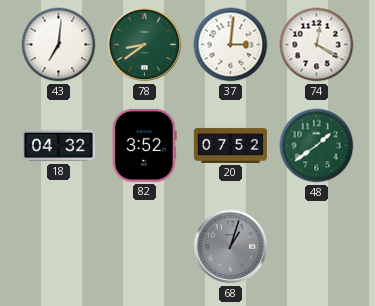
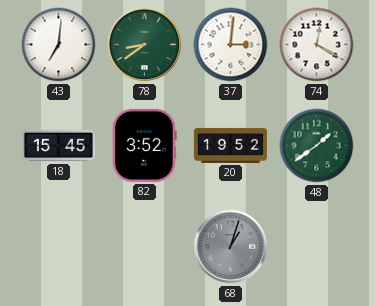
18: 04:32 -> 15:45
20: 07:52 -> 19:52
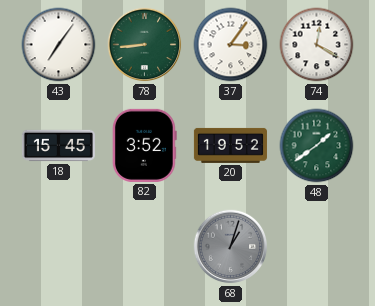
43: 7:01 -> 7:06
78: 8:39 -> 8:44
37: 3:01 -> 3:06
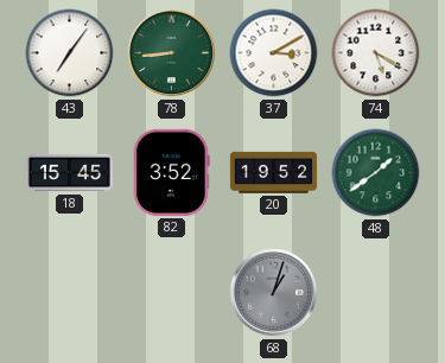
37: 3:06 -> 3:10
74: 12:20 -> 5:20
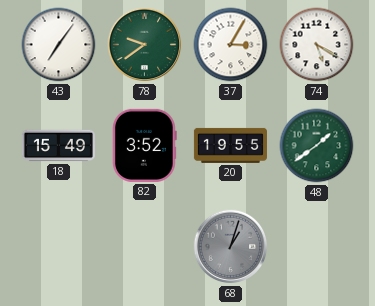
78: 8:44 -> 9:39
37: 3:10 -> 3:05
18: 15:45 -> 15:49
20: 19:52 -> 19:55
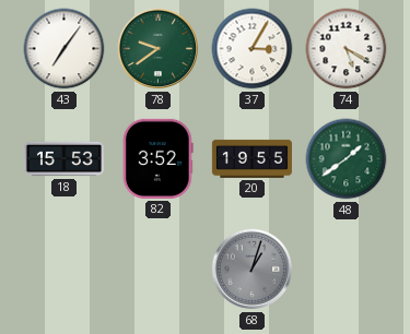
18: 15:49 -> 15:53
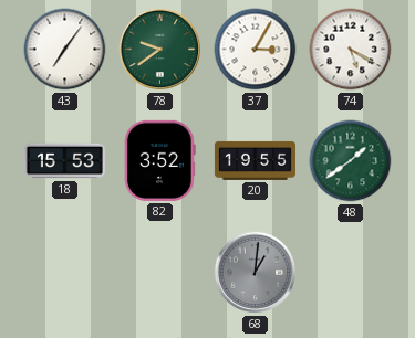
68: 1:03 -> 1:01
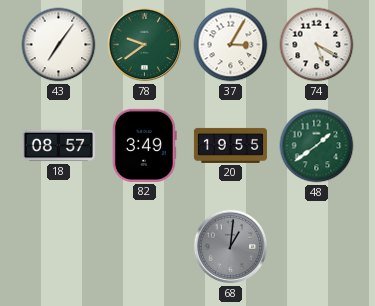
18: 15:53 -> 08:57
82: 3:52 -> 3:49
